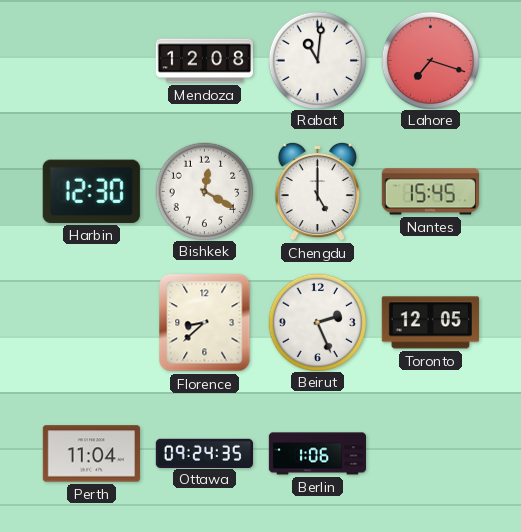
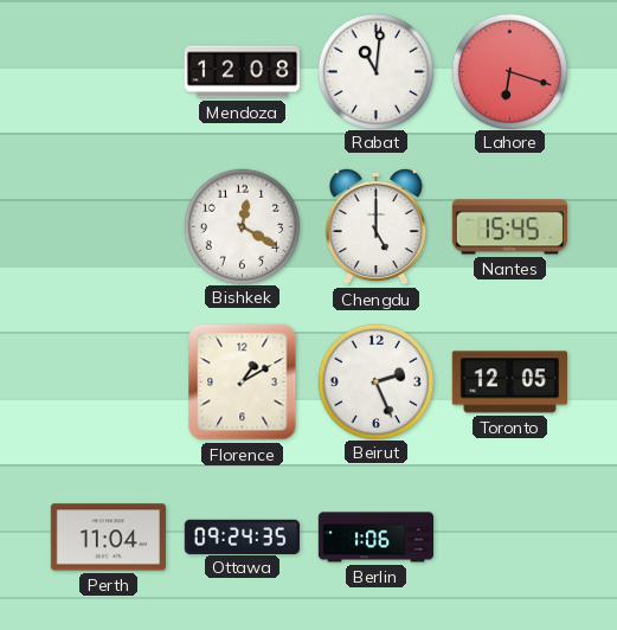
Lahore: 7:18 -> 6:18
Harbin: 12:30 -> none
Florence: 8:38 -> 1:10
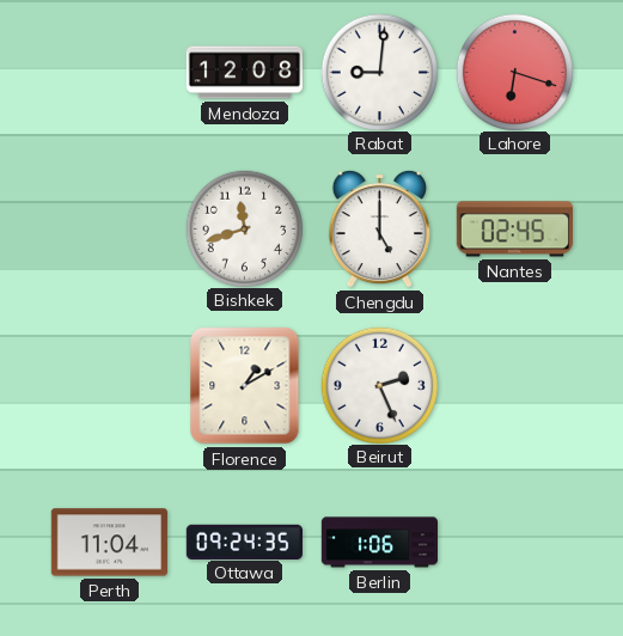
Rabat: 11:01 -> 9:01
Bishkek: 12:20 -> 11:42
Nantes: 15:45 -> 02:45
Toronto: 12:05 -> none
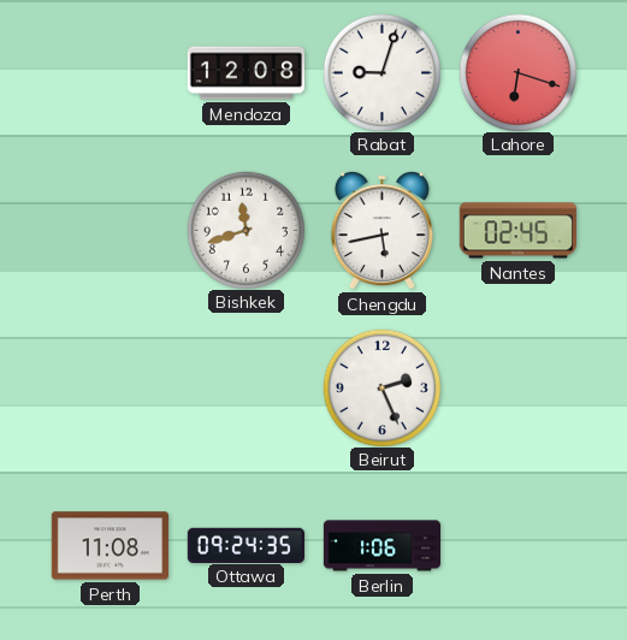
Rabat: 9:01 -> 9:03
Chengdu: 5:00 -> 5:43
Florence: 1:10 -> none
Perth: 11:04 -> 11:08
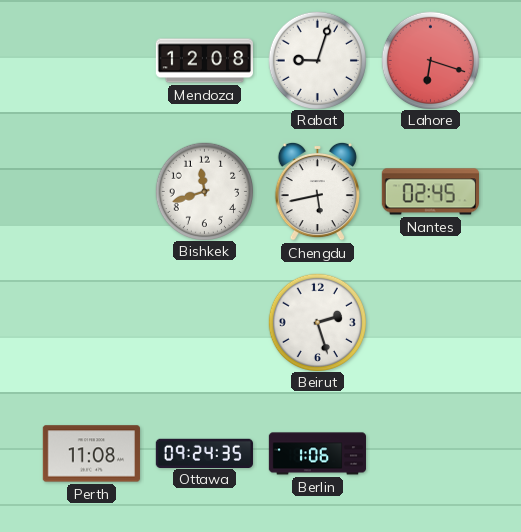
Beirut: 2:26 -> 2:27
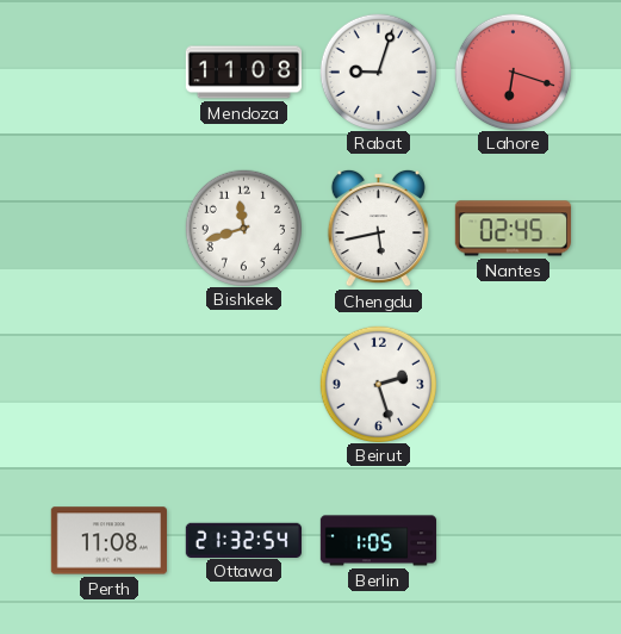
Mendoza: 12:08 -> 11:08
Ottawa: 09:24 -> 21:32
Berlin: 1:06 -> 1:05
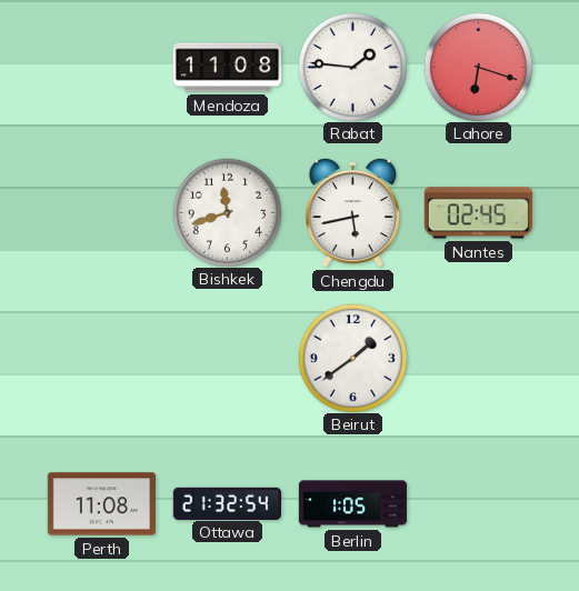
Rabat: 9:03 -> 1:46
Beirut: 2:27 -> 1:39
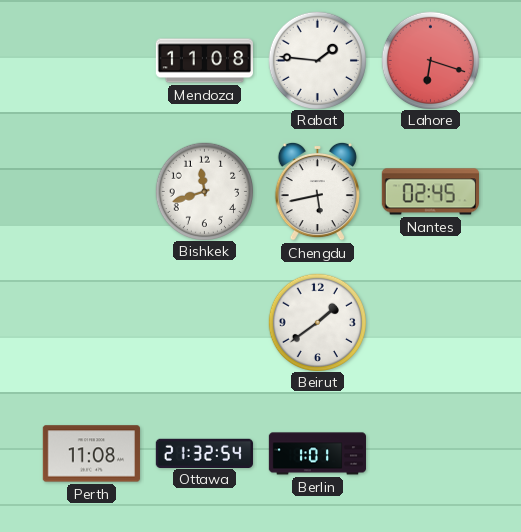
Berlin: 1:05 -> 1:01
